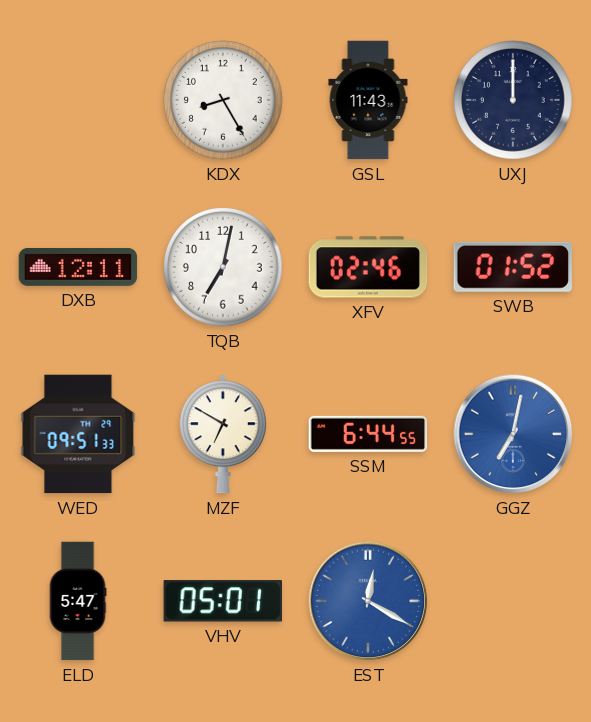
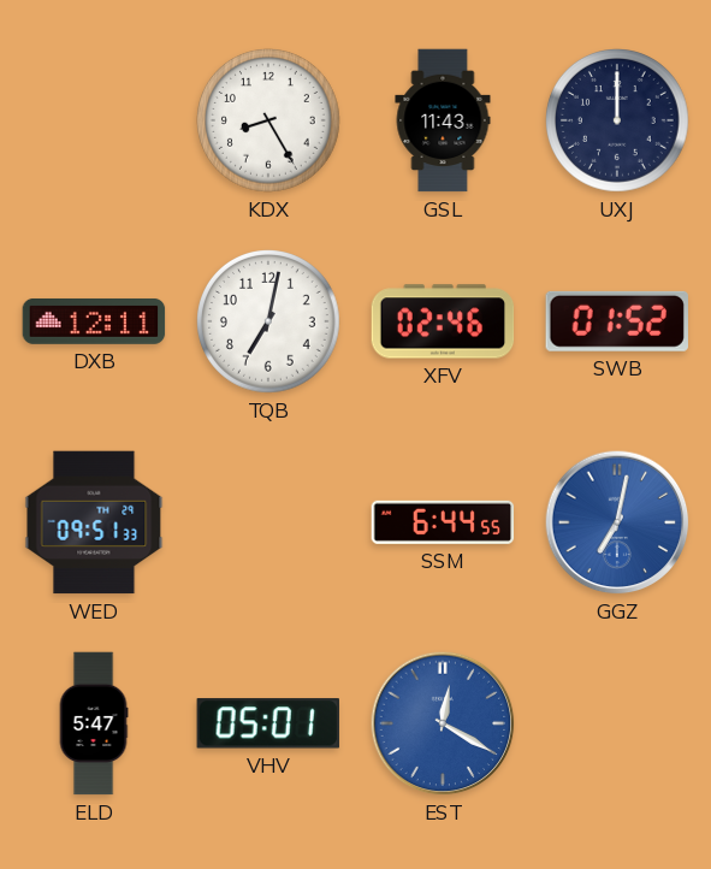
MZF: 6:50 -> none
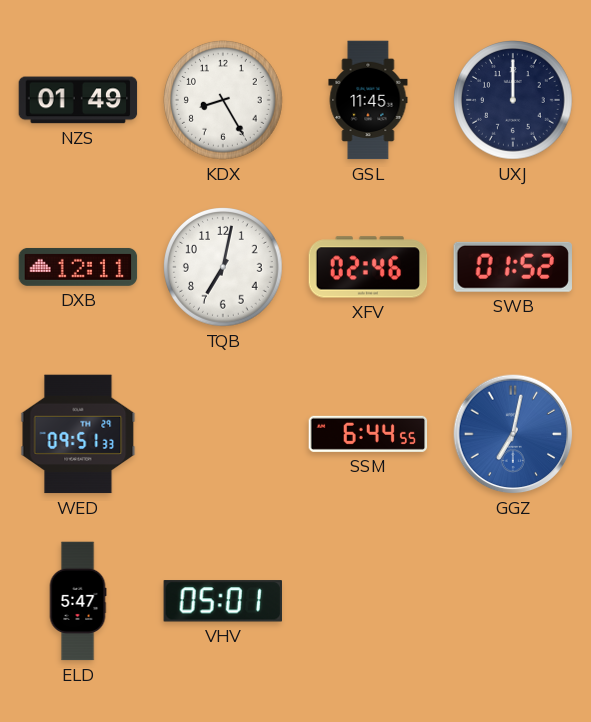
NZS: none -> 01:49
GSL: 11:43 -> 11:45
EST: 12:20 -> none
